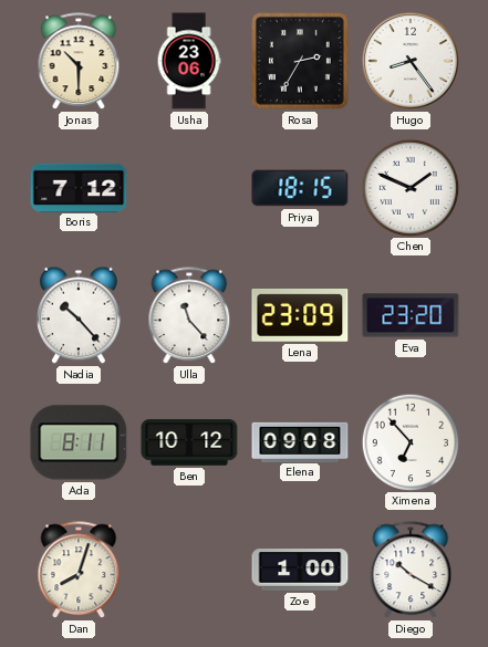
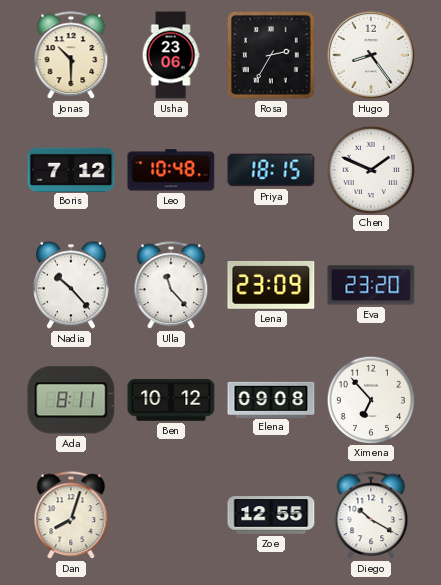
Leo: none -> 10:48
Zoe: 1:00 -> 12:55
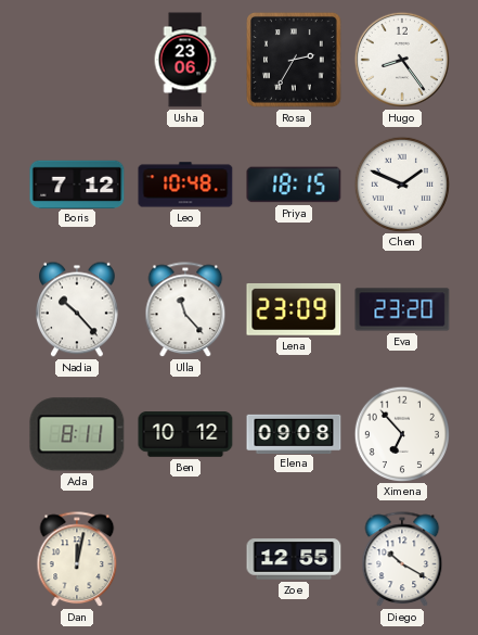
Jonas: 10:30 -> none
Dan: 8:03 -> 12:02
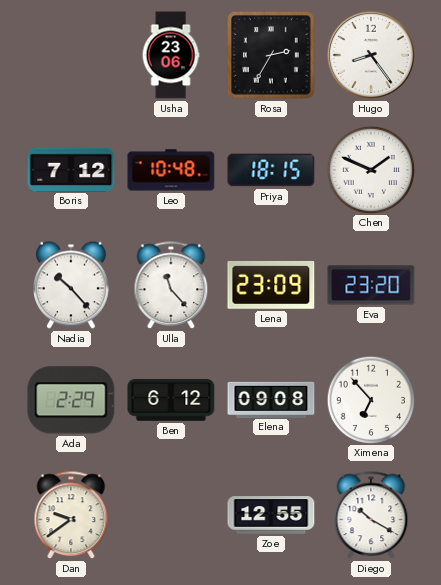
Ada: 8:11 -> 2:29
Ben: 10:12 -> 6:12
Dan: 12:02 -> 9:39
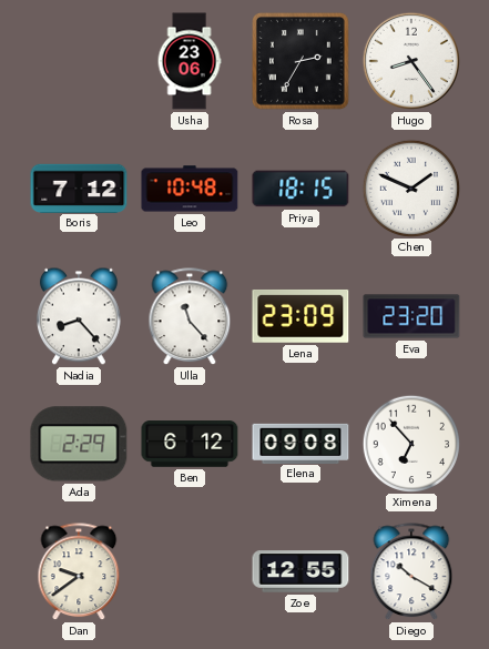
Nadia: 10:23 -> 8:23
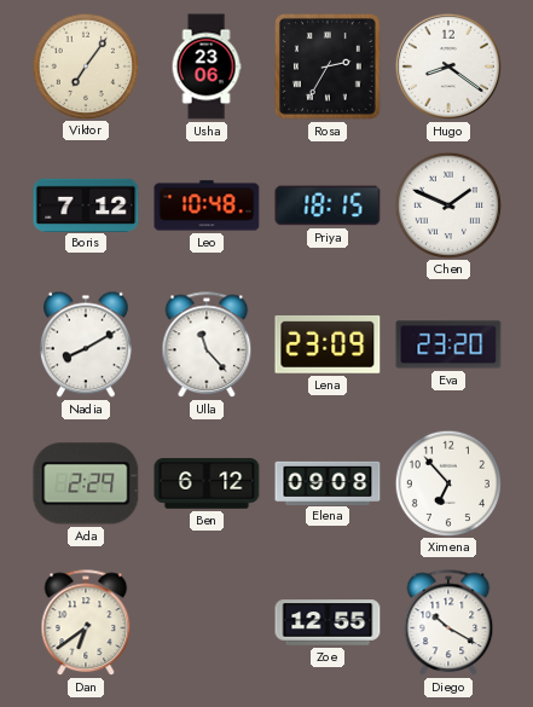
Viktor: none -> 7:06
Hugo: 8:24 -> 8:21
Nadia: 8:23 -> 8:10
Dan: 9:39 -> 6:39
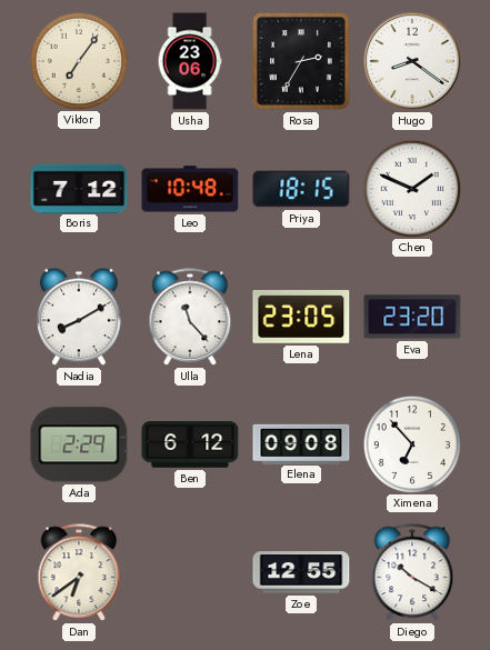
Lena: 23:09 -> 23:05
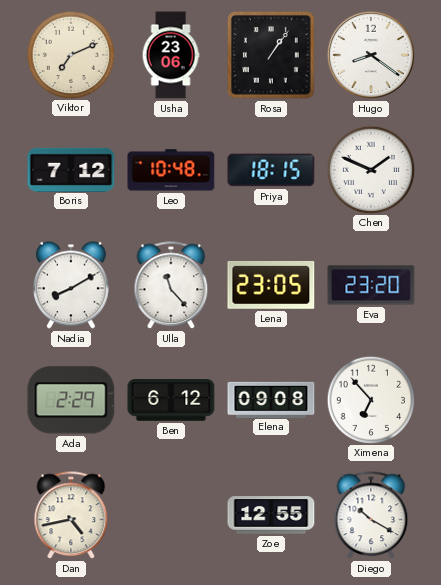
Viktor: 7:06 -> 7:11
Rosa: 2:35 -> 1:06
Dan: 6:39 -> 4:43
